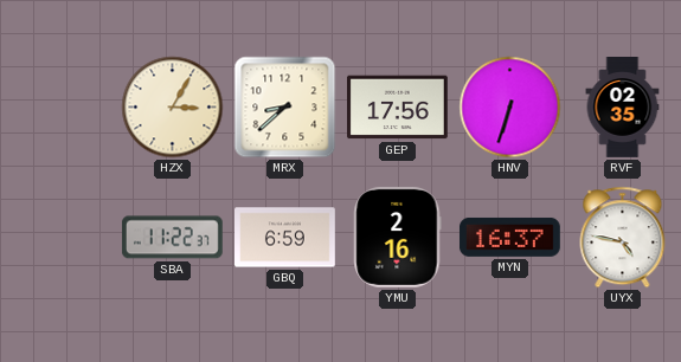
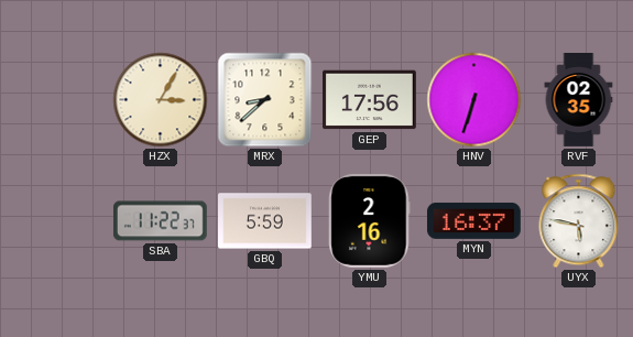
GBQ: 6:59 -> 5:59
UYX: 4:47 -> 5:47
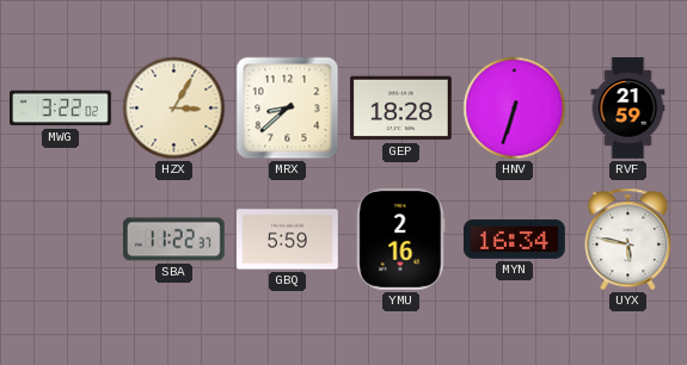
MWG: none -> 3:22
GEP: 17:56 -> 18:28
RVF: 02:35 -> 21:59
MYN: 16:37 -> 16:34
